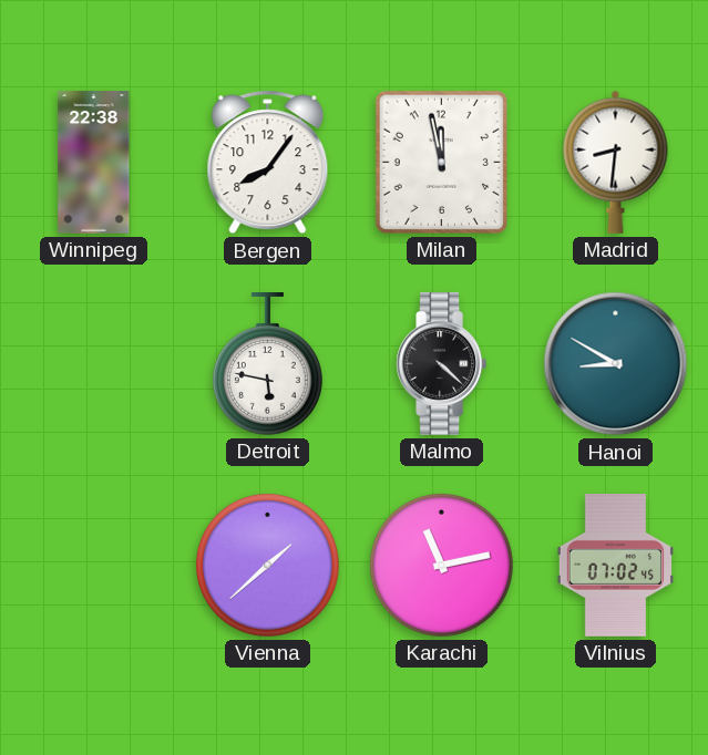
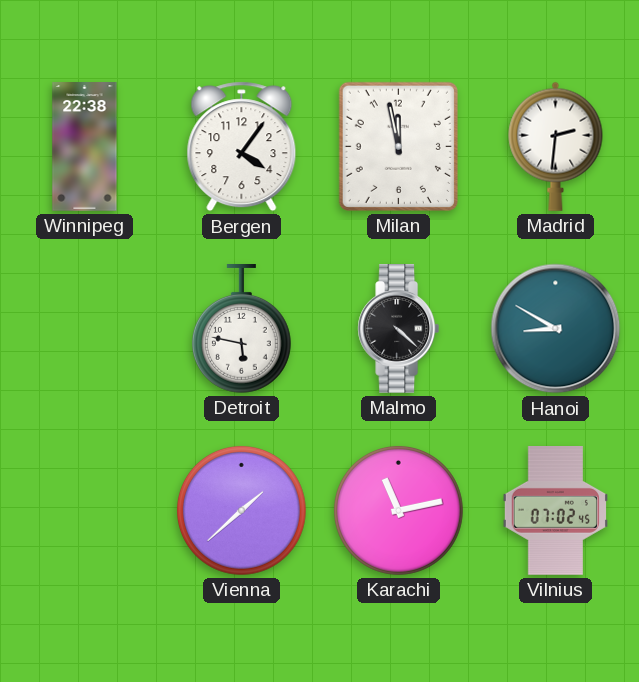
Bergen: 8:06 -> 4:06
Madrid: 8:31 -> 2:31
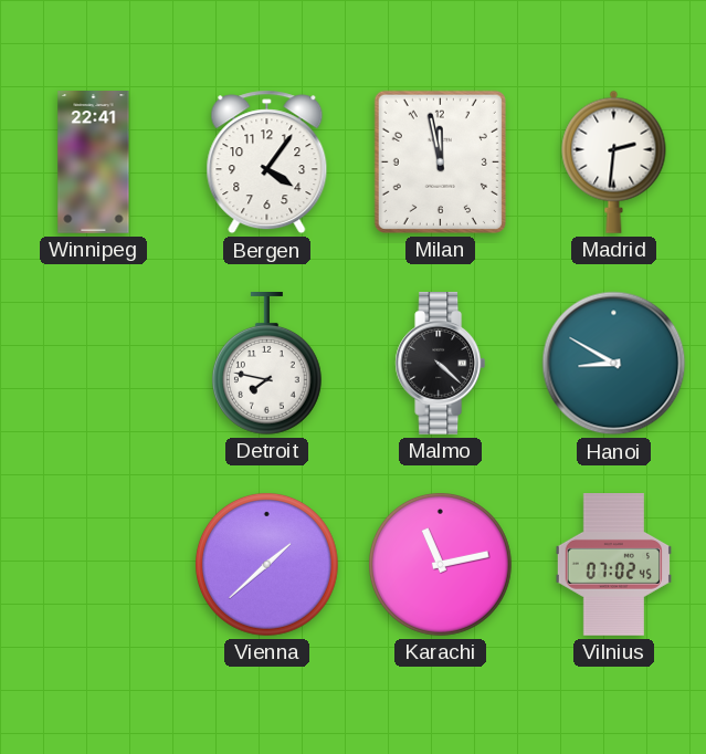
Winnipeg: 22:38 -> 22:41
Detroit: 5:47 -> 7:47
